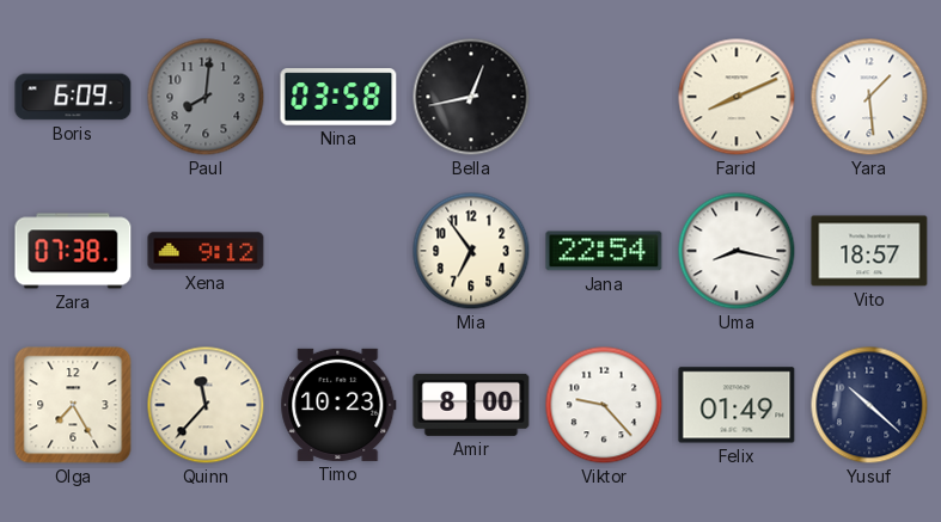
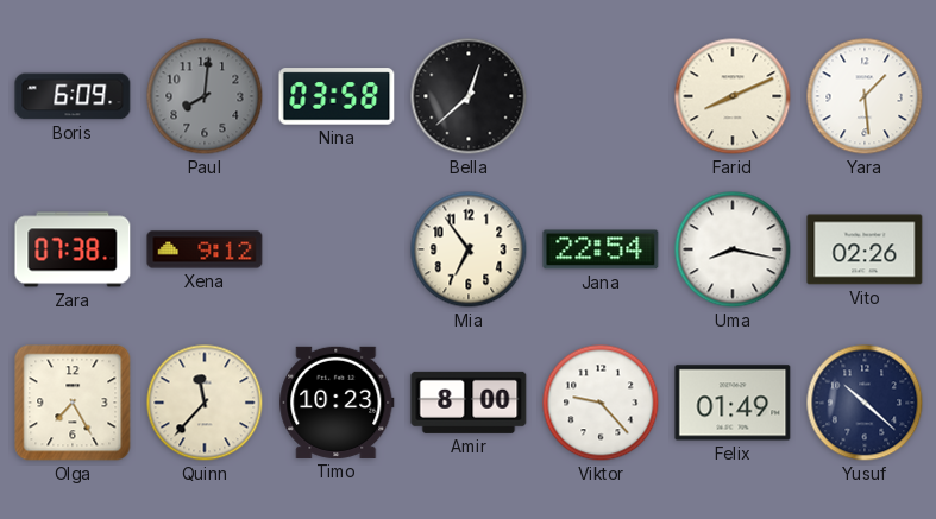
Bella: 12:43 -> 12:38
Vito: 18:57 -> 02:26
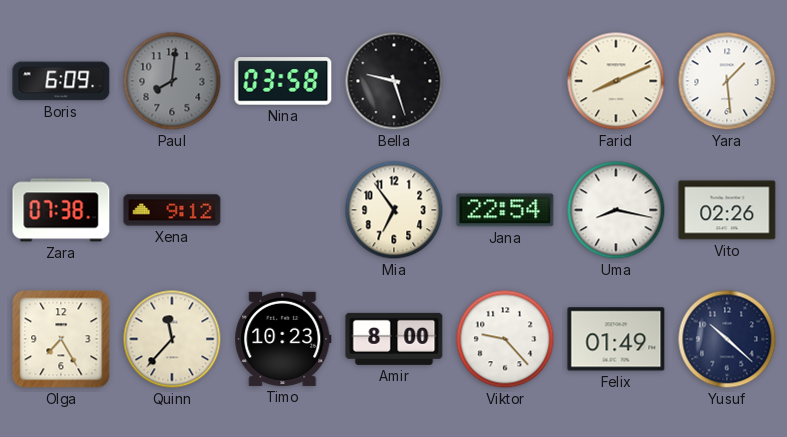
Bella: 12:38 -> 9:27
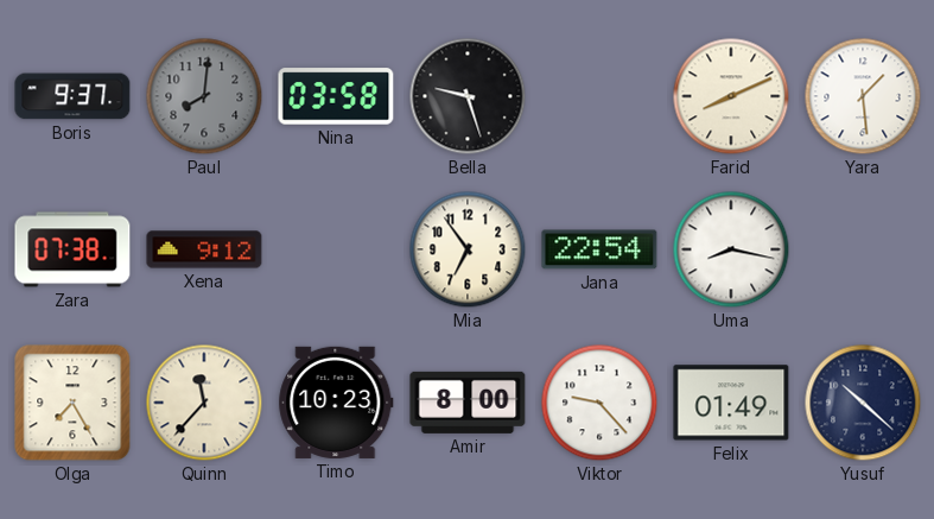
Boris: 6:09 -> 9:37
Vito: 02:26 -> none
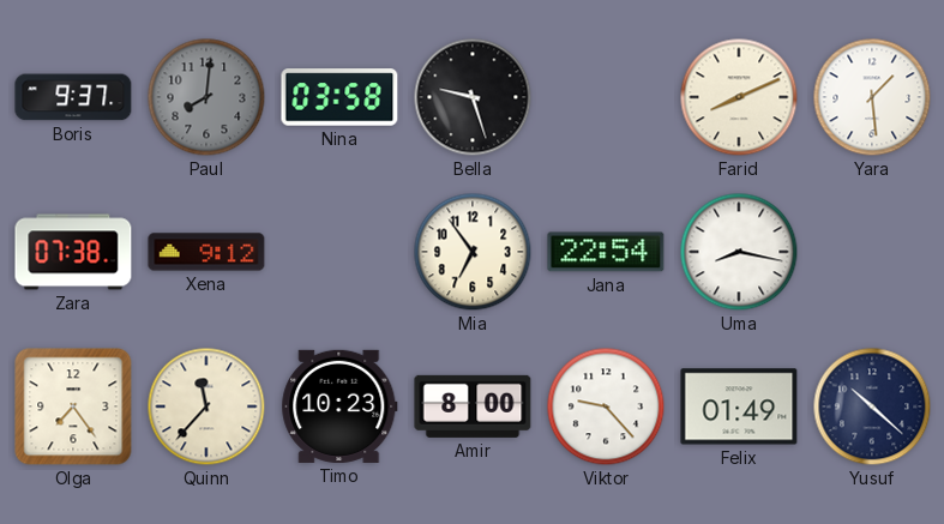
Olga: 7:25 -> 7:24
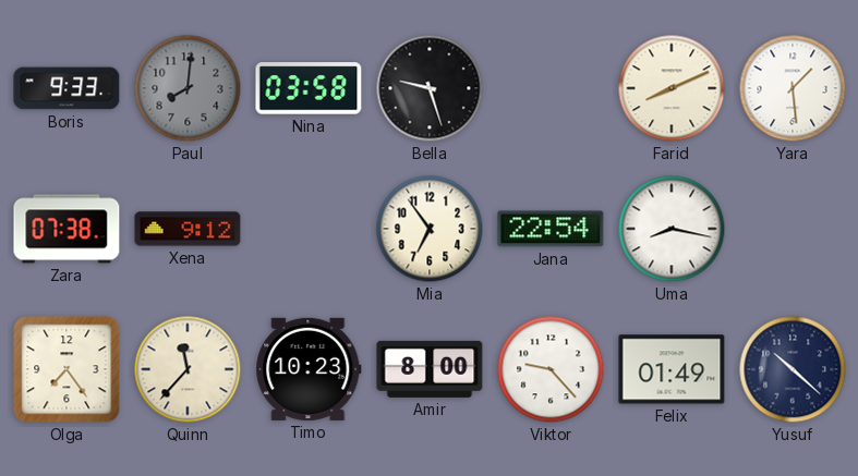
Boris: 9:37 -> 9:33
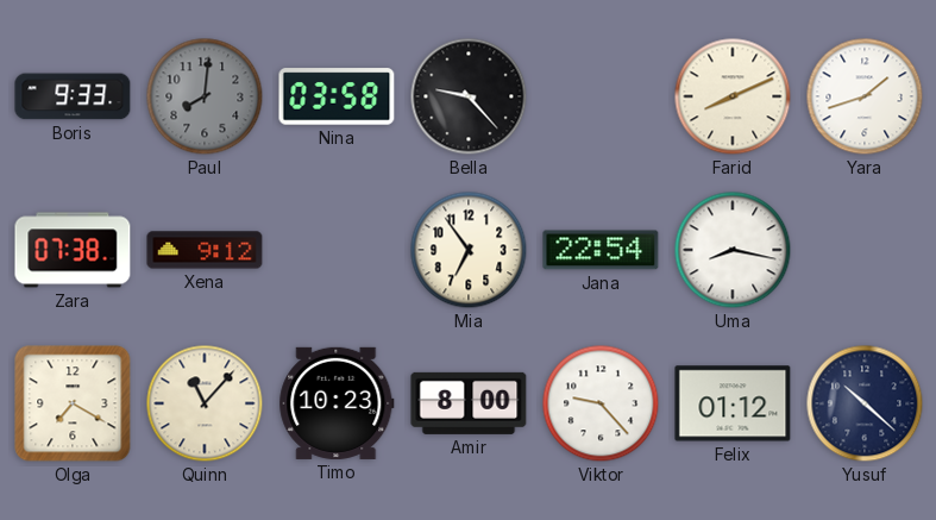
Bella: 9:27 -> 9:23
Yara: 1:29 -> 1:42
Olga: 7:24 -> 7:20
Quinn: 11:37 -> 11:07
Felix: 01:49 -> 01:12
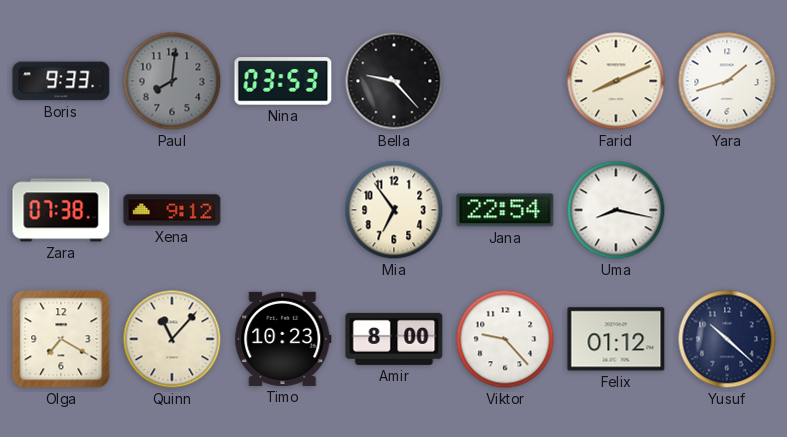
Nina: 03:58 -> 03:53
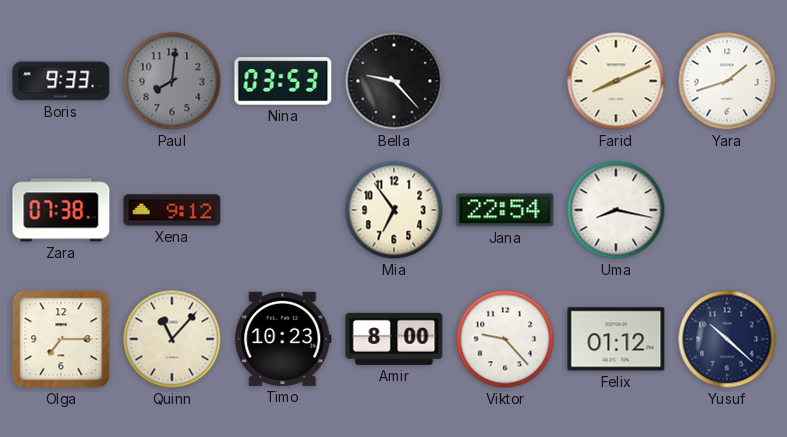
Olga: 7:20 -> 7:15
